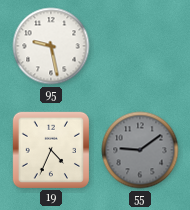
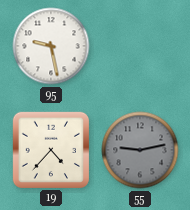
19: 4:34 -> 4:37
55: 9:09 -> 9:13
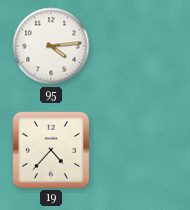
95: 9:28 -> 4:14
55: 9:13 -> none
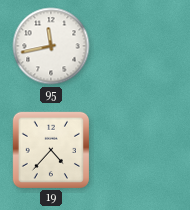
95: 4:14 -> 11:43
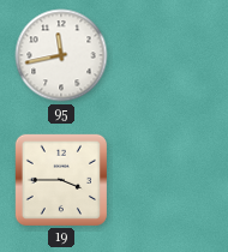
19: 4:37 -> 3:45
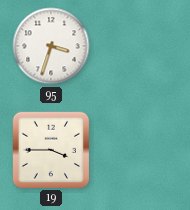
95: 11:43 -> 3:33
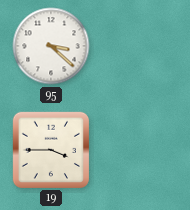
95: 3:33 -> 3:22
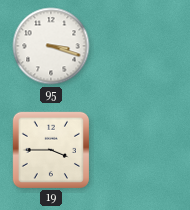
95: 3:22 -> 3:18
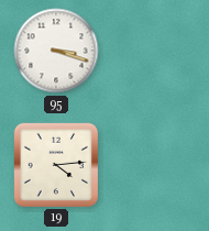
19: 3:45 -> 4:14
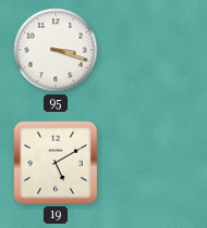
19: 4:14 -> 5:10
